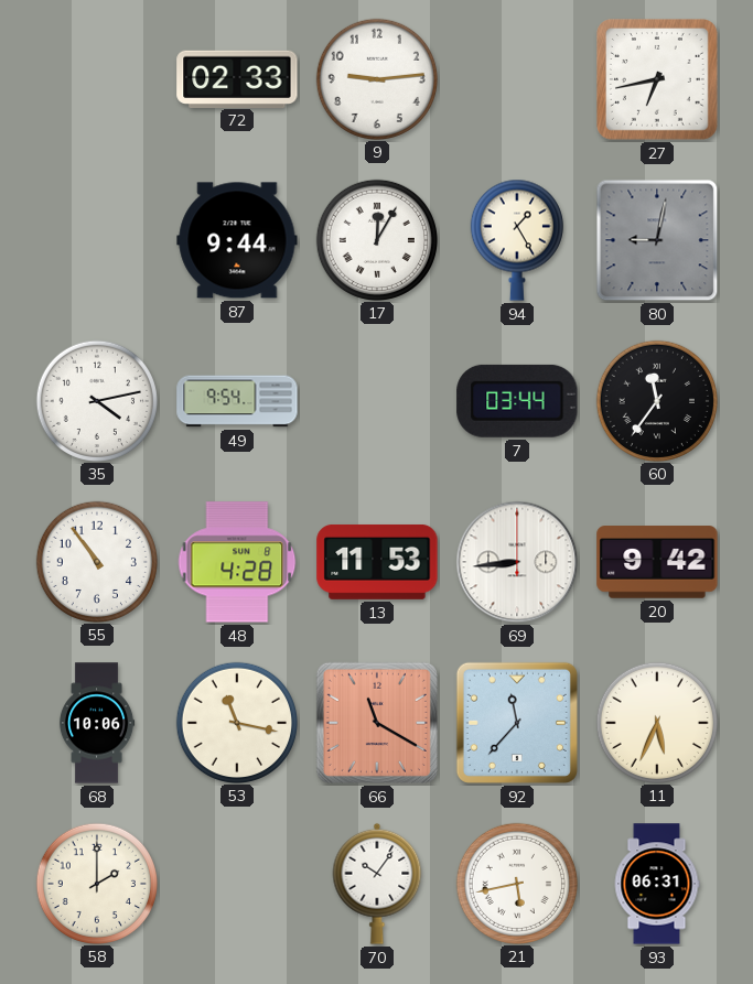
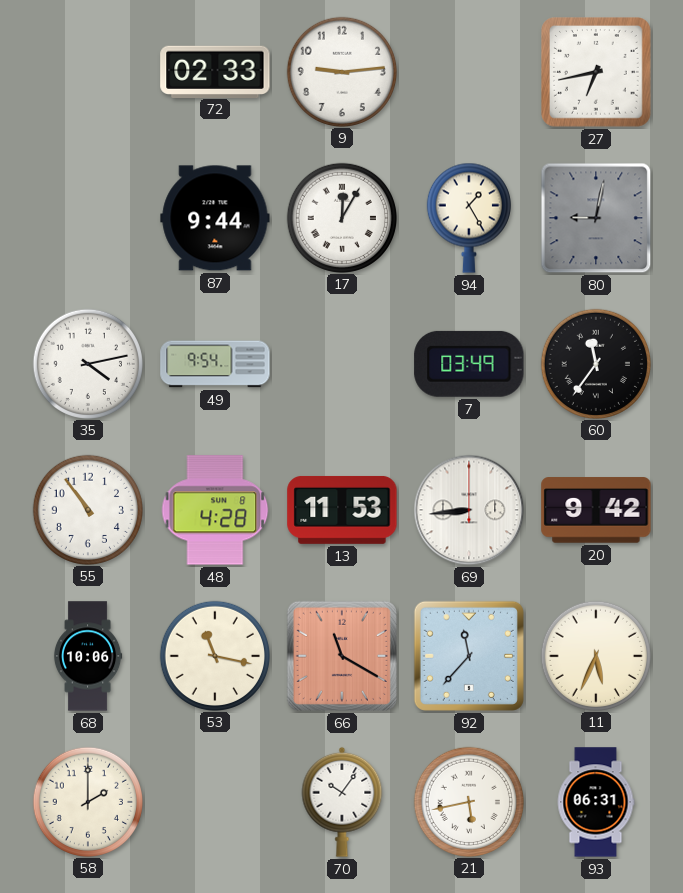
7: 03:44 -> 03:49
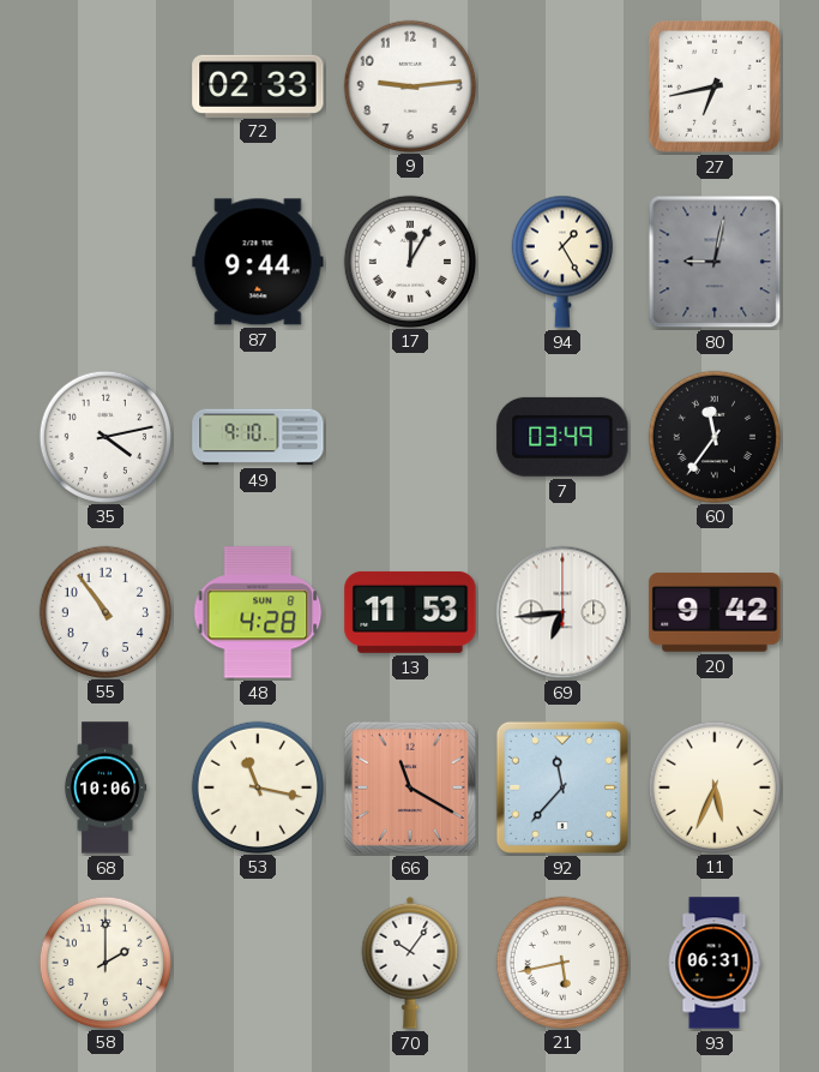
49: 9:54 -> 9:10
69: 8:44 -> 6:44
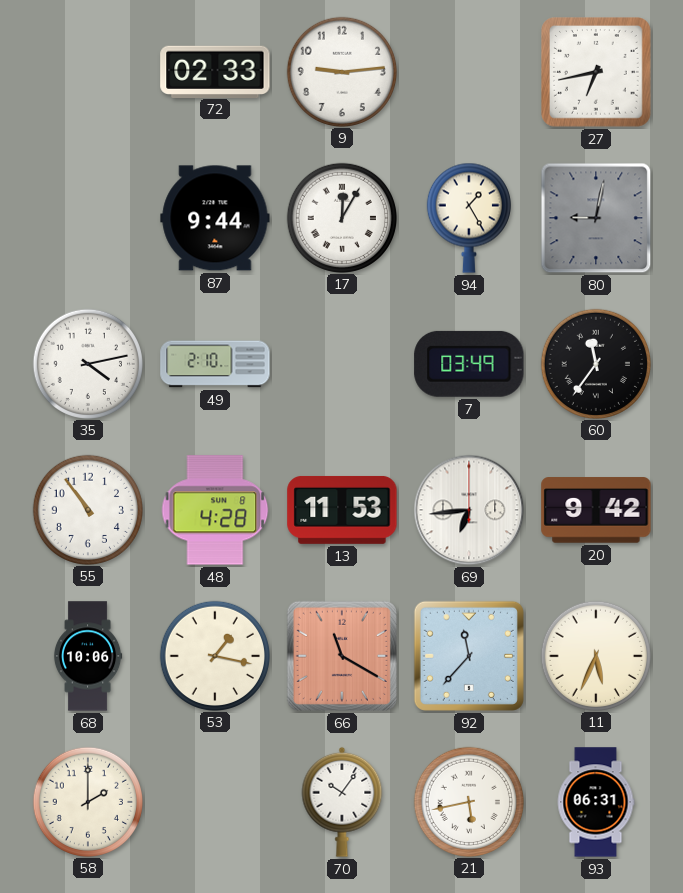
49: 9:10 -> 2:10
53: 11:17 -> 1:17
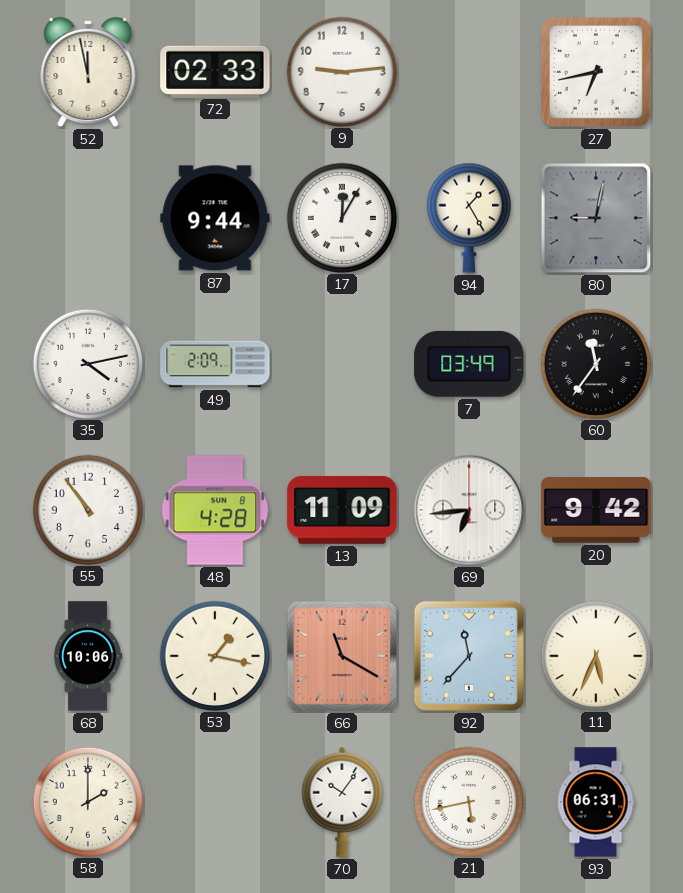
52: none -> 11:58
49: 2:10 -> 2:09
13: 11:53 -> 11:09
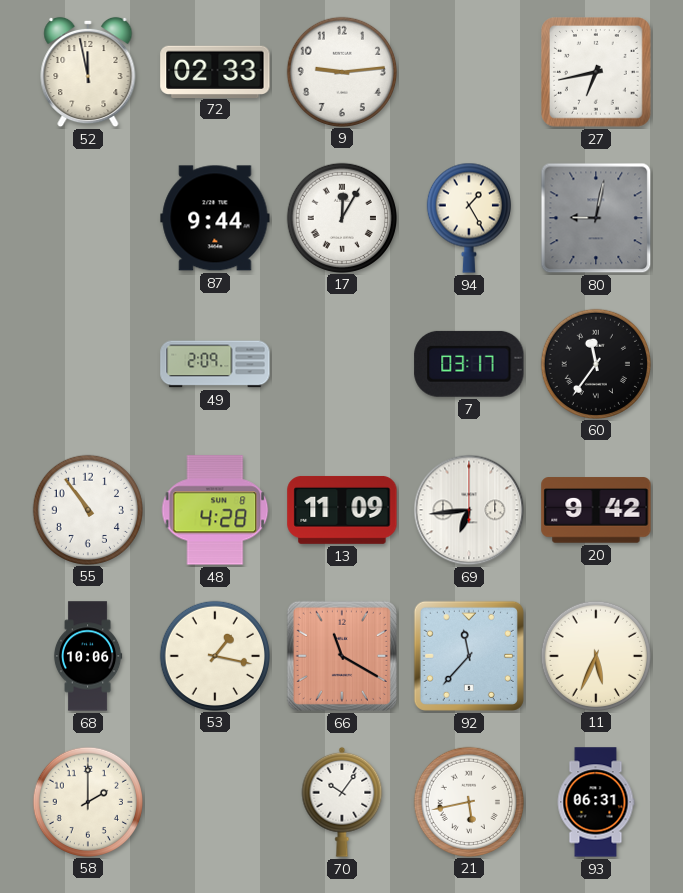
35: 4:13 -> none
7: 03:49 -> 03:17
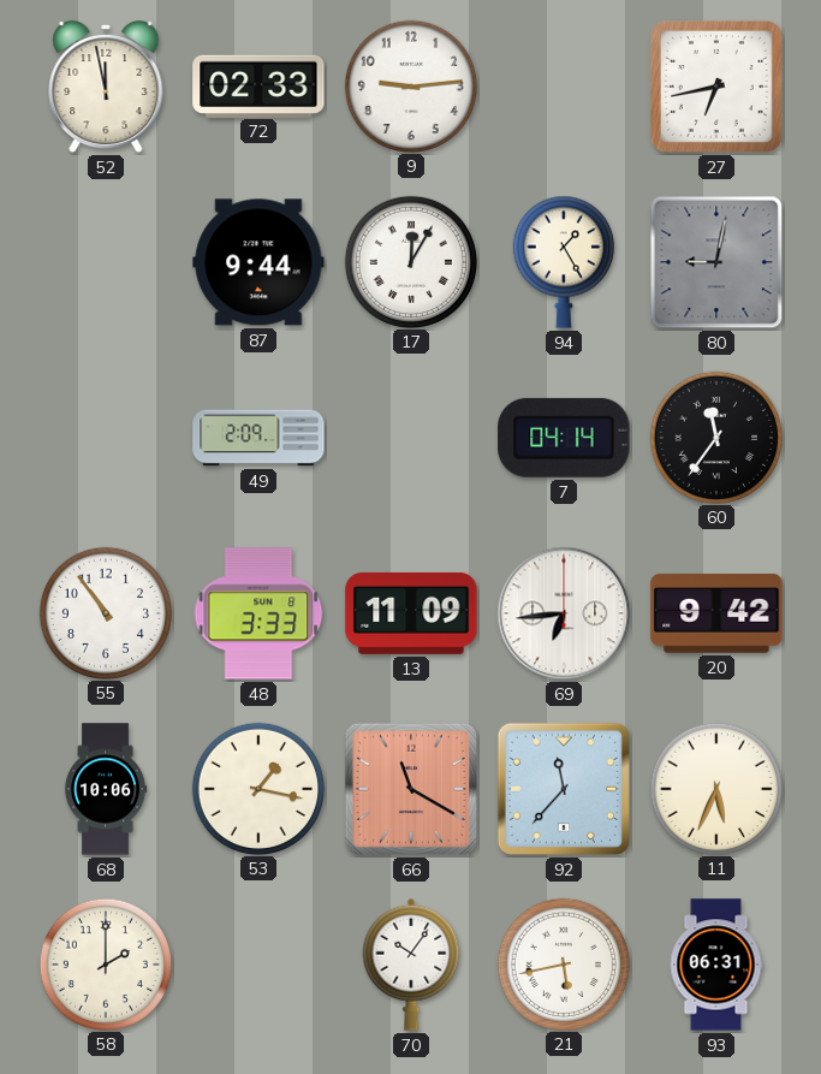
7: 03:17 -> 04:14
48: 4:28 -> 3:33
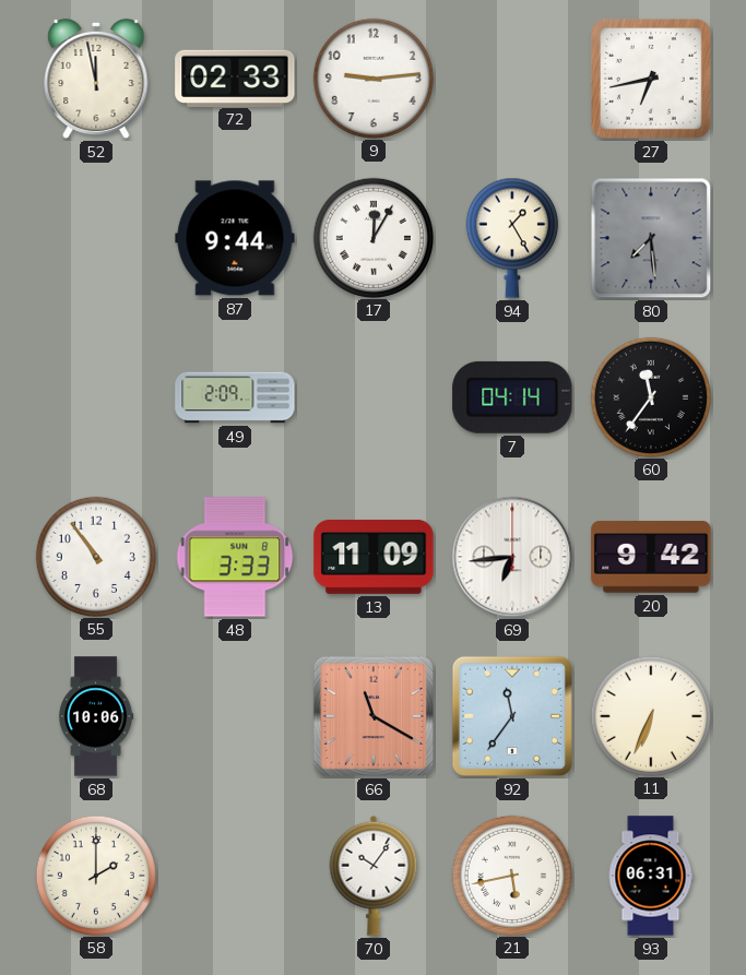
80: 9:02 -> 7:29
53: 1:17 -> none
92: 11:37 -> 11:36
11: 5:34 -> 6:34
